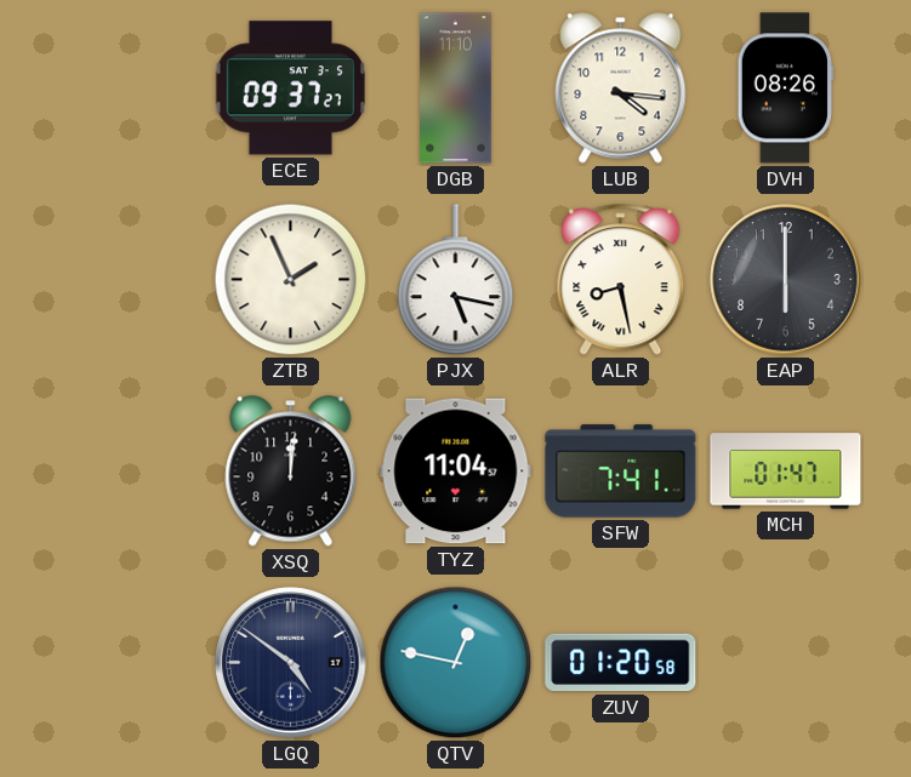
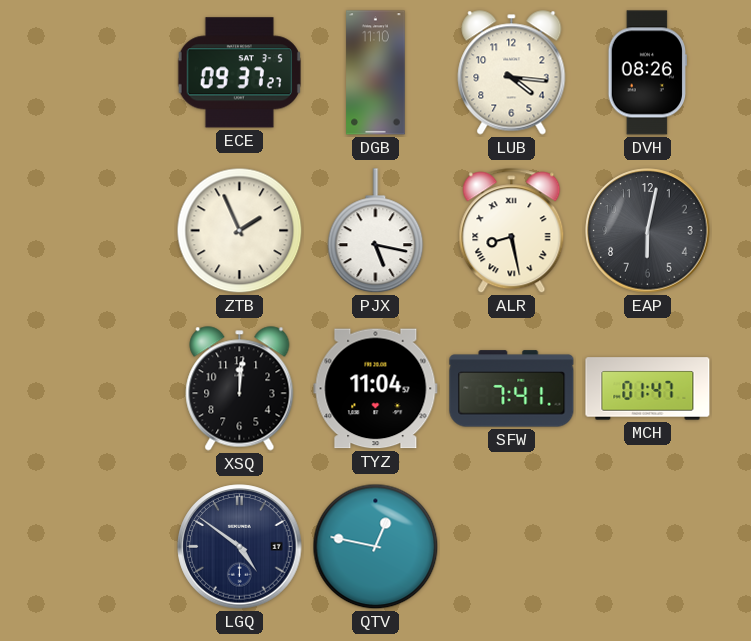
EAP: 6:00 -> 6:02
ZUV: 01:20 -> none
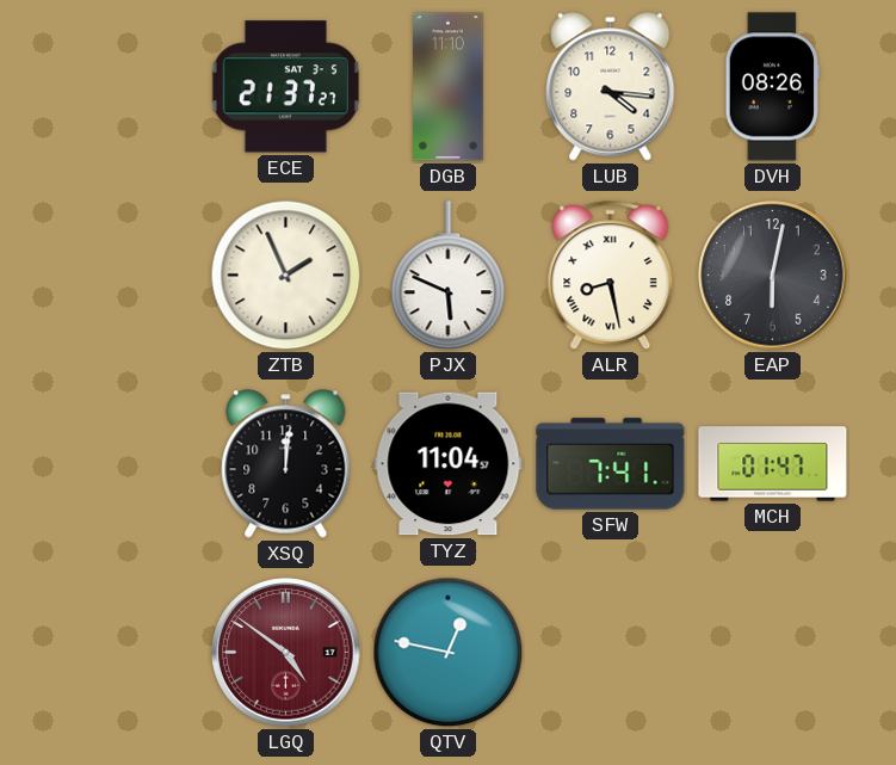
ECE: 09:37 -> 21:37
PJX: 5:17 -> 5:49
LGQ dial: navy -> burgundy
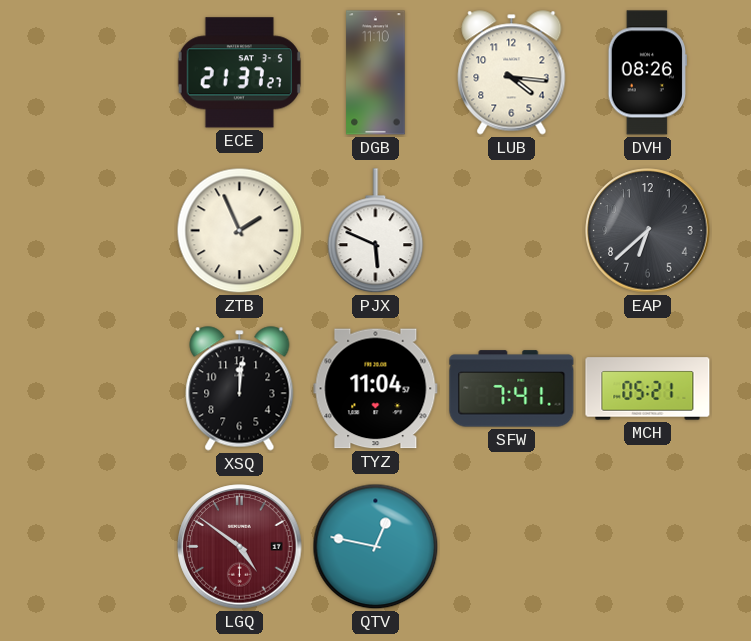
ALR: 8:28 -> none
EAP: 6:02 -> 6:38
MCH: 01:47 -> 05:21
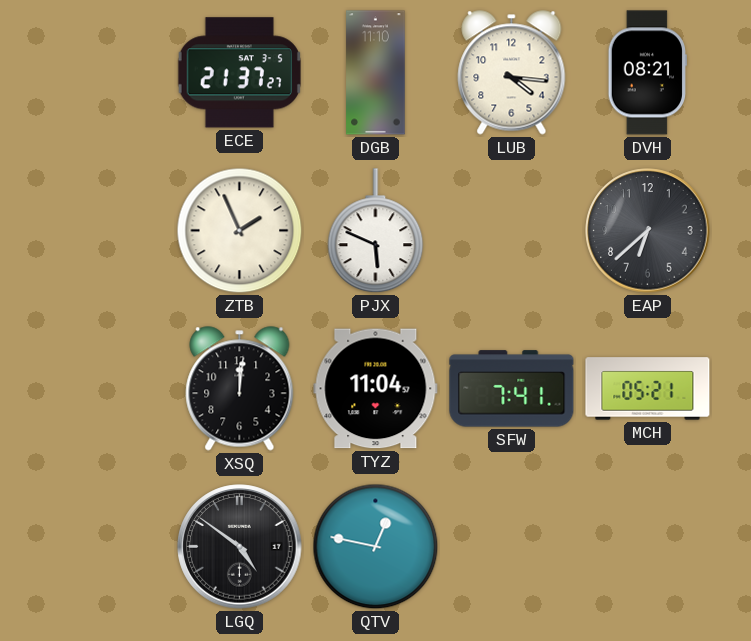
DVH: 08:26 -> 08:21
LGQ dial: burgundy -> black
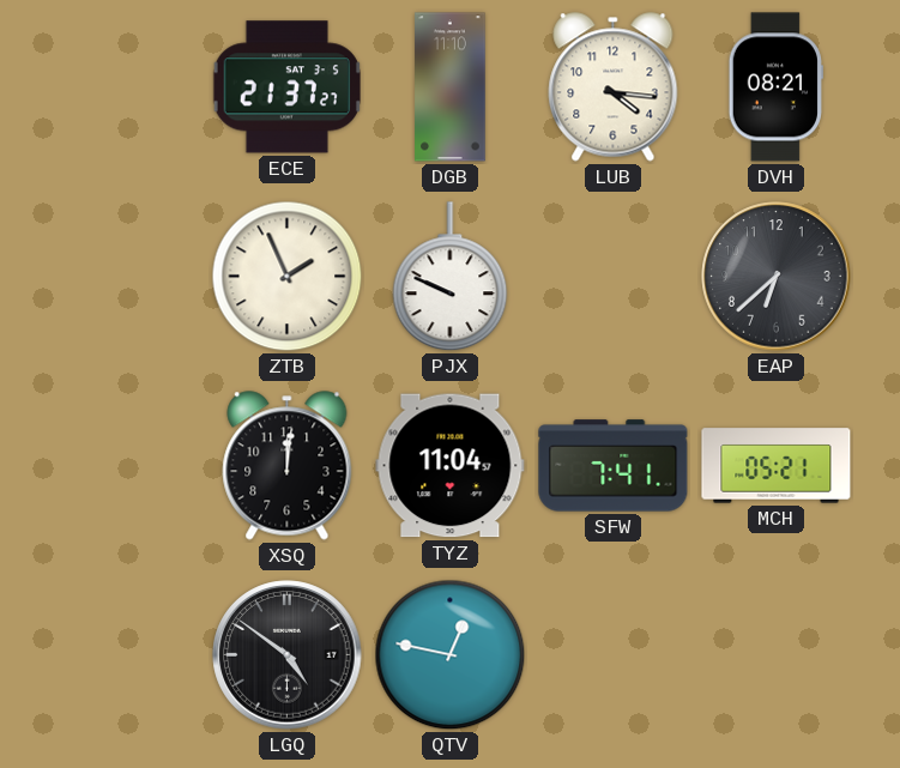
PJX: 5:49 -> 9:49
